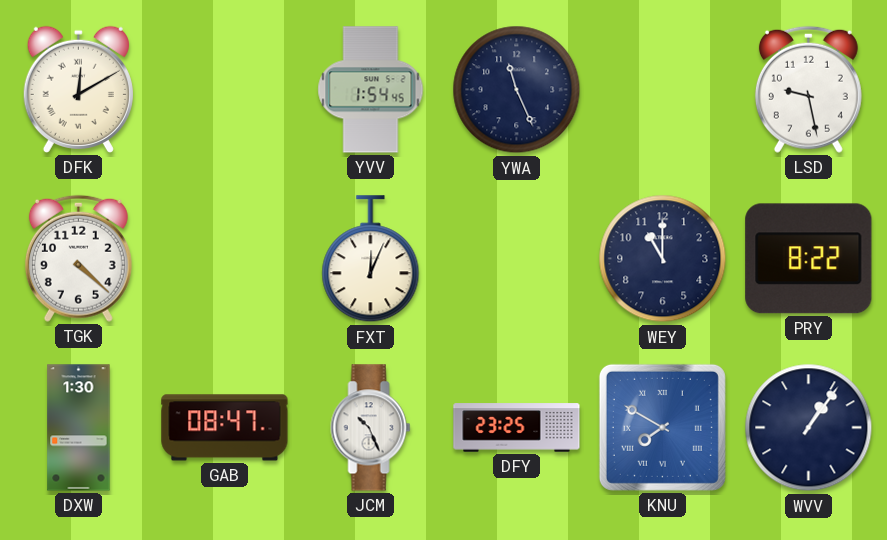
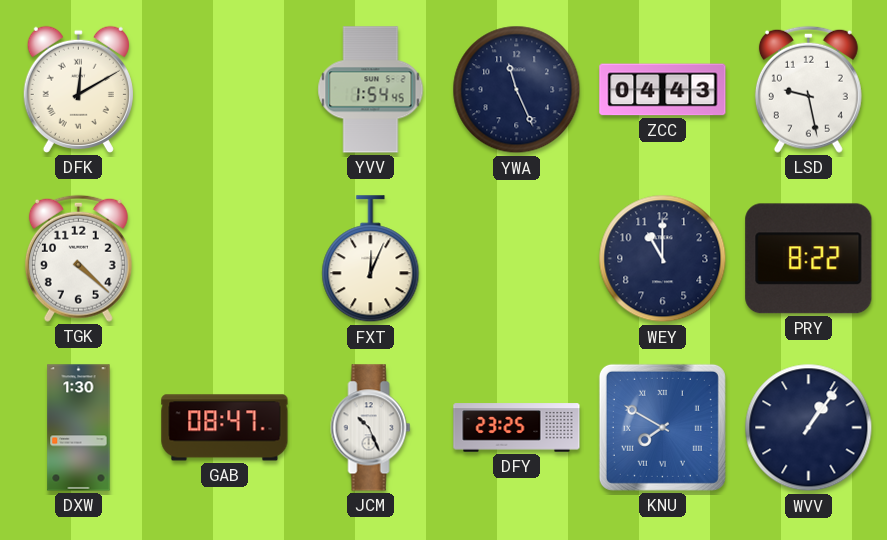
ZCC: none -> 04:43
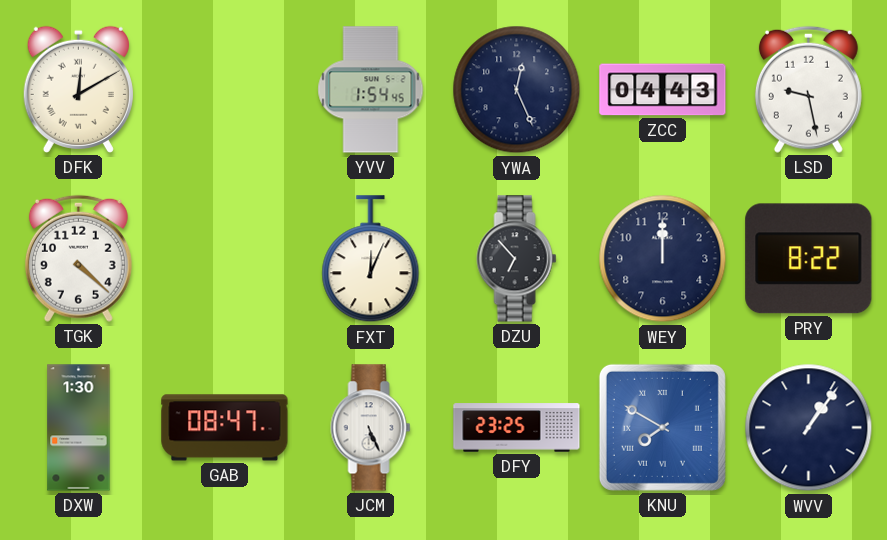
YWA: 11:26 -> 12:26
DZU: none -> 6:53
WEY: 11:00 -> 12:00
JCM: 10:26 -> 5:26
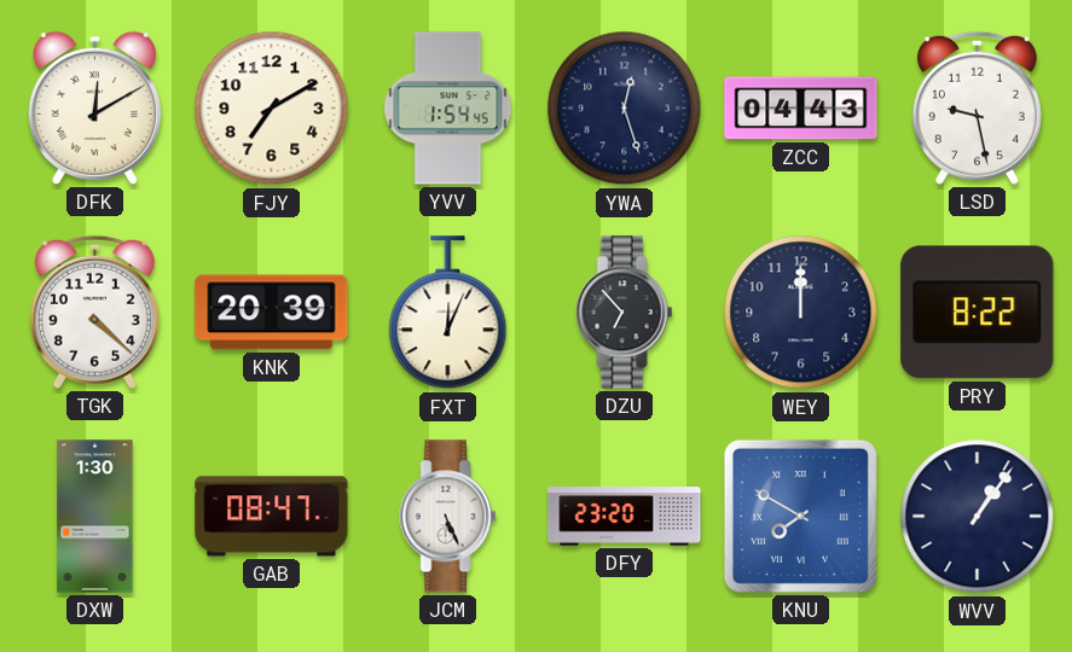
FJY: none -> 7:10
YWA: 12:26 -> 12:27
KNK: none -> 20:39
DFY: 23:25 -> 23:20
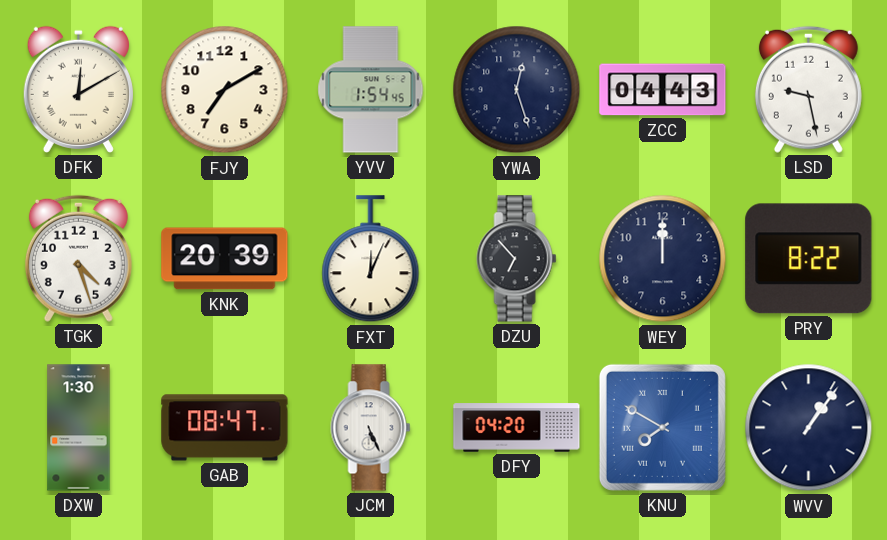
TGK: 4:22 -> 4:27
DFY: 23:20 -> 04:20
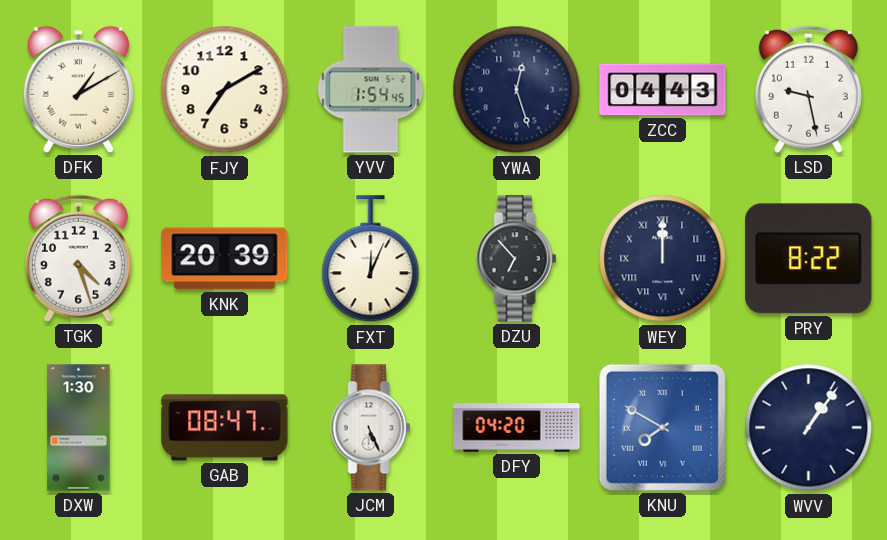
DFK: 12:10 -> 1:10
WEY numerals: Arabic -> Roman
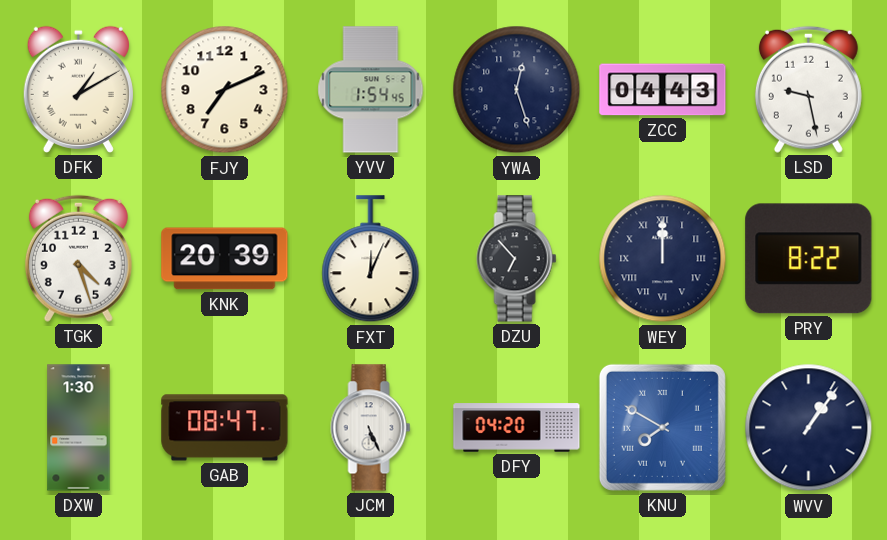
FJY: 7:10 -> 7:11
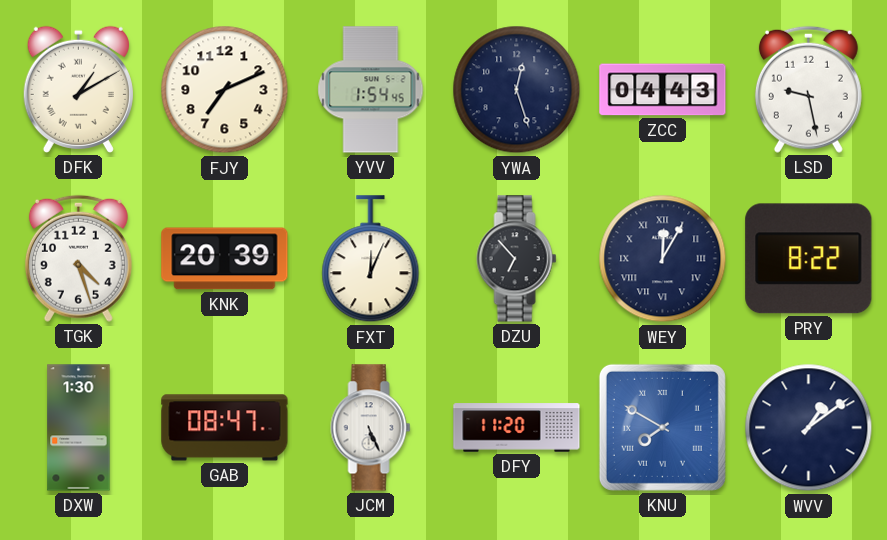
WEY: 12:00 -> 12:05
DFY: 04:20 -> 11:20
WVV: 1:06 -> 1:09
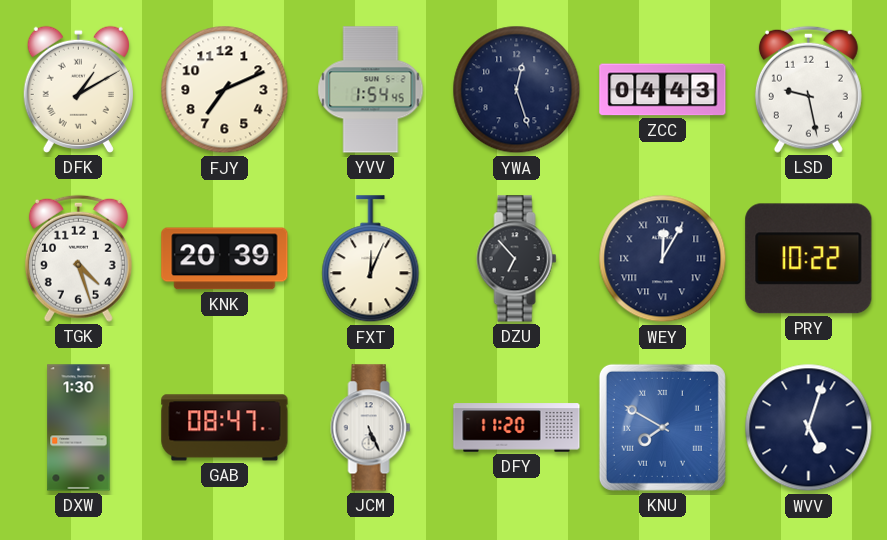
PRY: 8:22 -> 10:22
WVV: 1:09 -> 5:03
